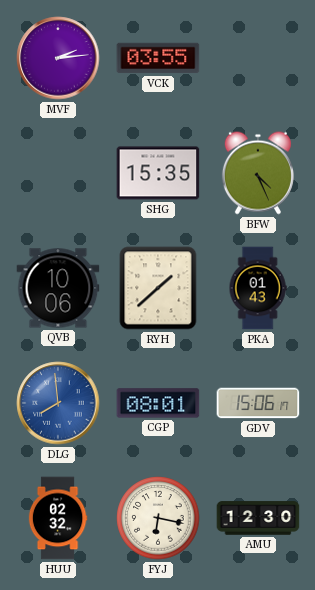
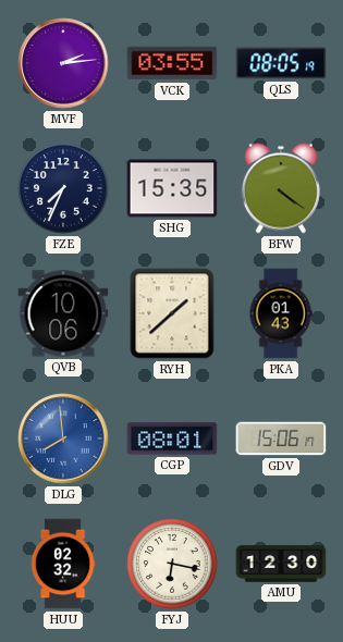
QLS: none -> 08:05
FZE: none -> 7:34
BFW: 4:26 -> 4:21
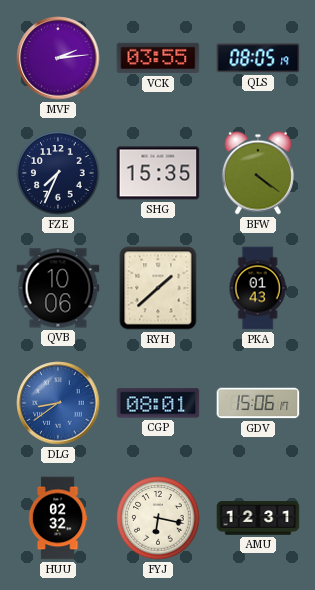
DLG: 7:59 -> 8:39
AMU: 12:30 -> 12:31
